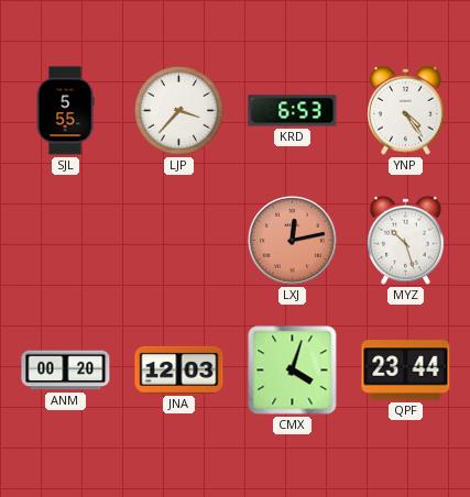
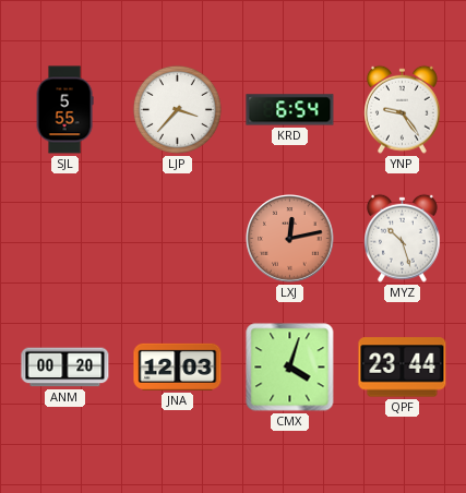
KRD: 6:53 -> 6:54
YNP: 4:24 -> 9:24
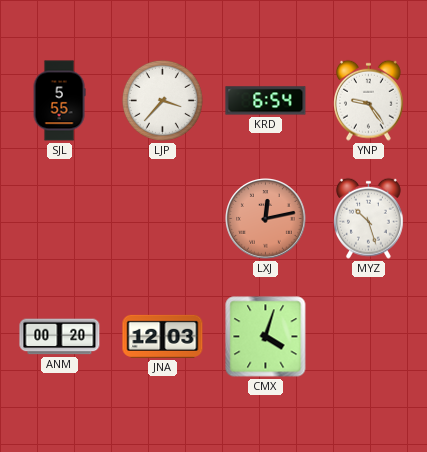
QPF: 23:44 -> none
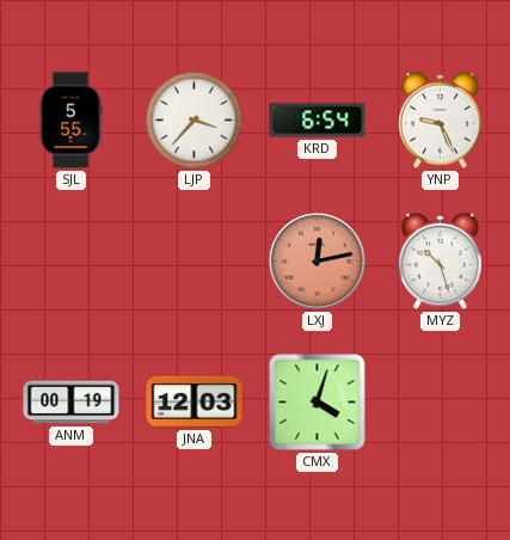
YNP: 9:24 -> 9:26
ANM: 00:20 -> 00:19
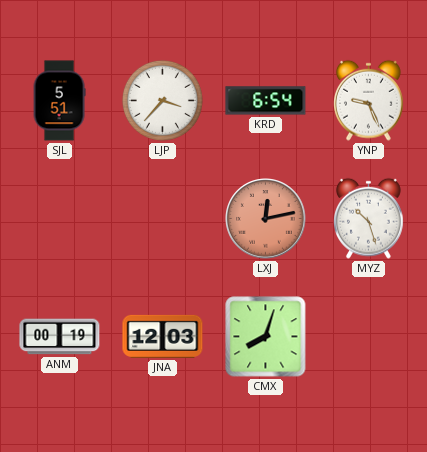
SJL: 5:55 -> 5:51
CMX: 4:03 -> 8:03
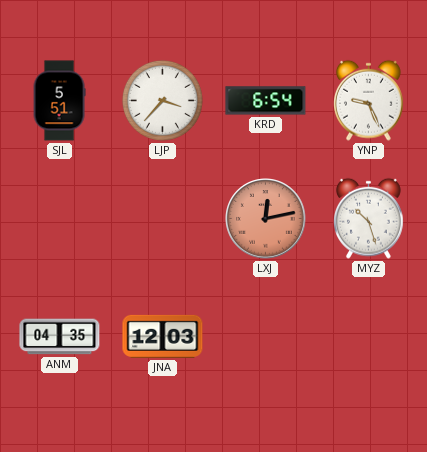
ANM: 00:19 -> 04:35
CMX: 8:03 -> none
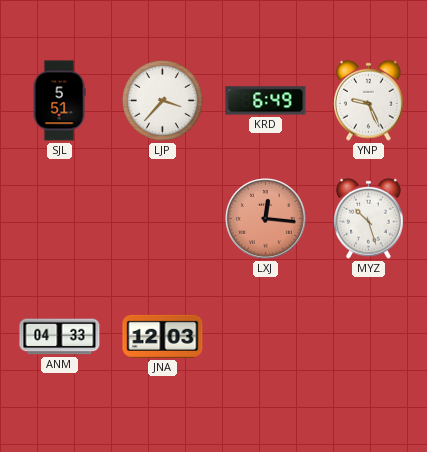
KRD: 6:54 -> 6:49
LXJ: 12:13 -> 12:16
ANM: 04:35 -> 04:33
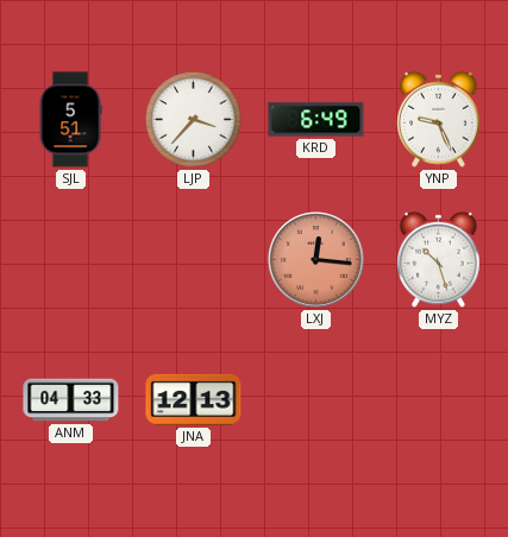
JNA: 12:03 -> 12:13
